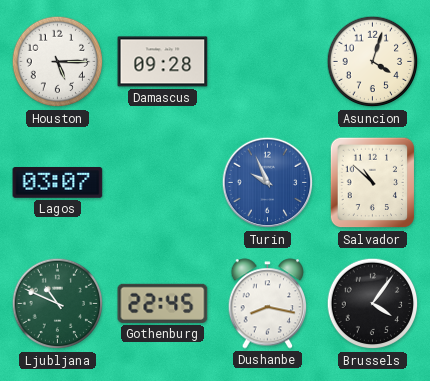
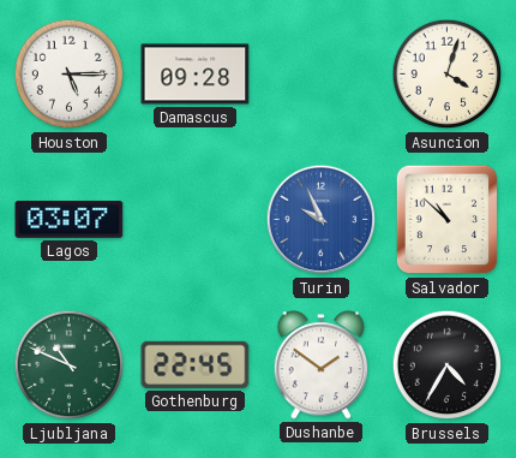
Dushanbe: 8:17 -> 1:51
Brussels: 4:06 -> 4:35
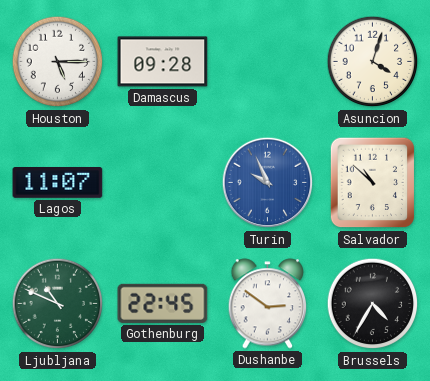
Lagos: 03:07 -> 11:07
Dushanbe: 1:51 -> 2:51
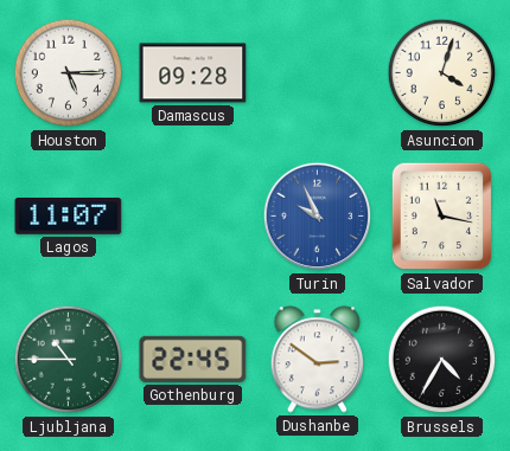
Salvador: 10:52 -> 11:17
Ljubljana: 10:49 -> 10:45
